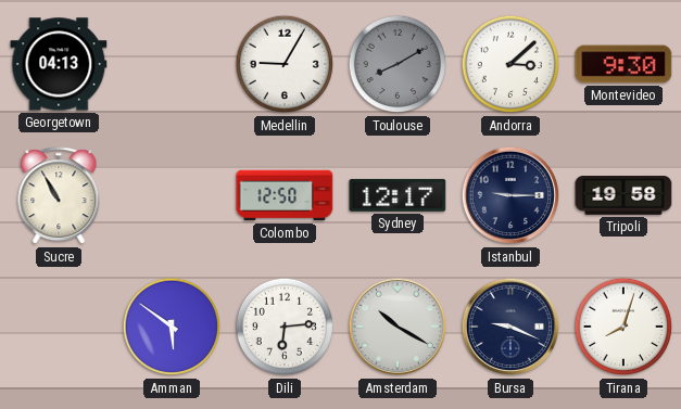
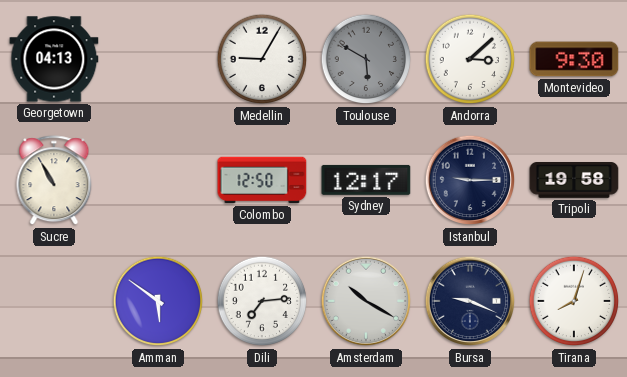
Toulouse: 8:10 -> 5:50
Dili: 6:14 -> 7:14
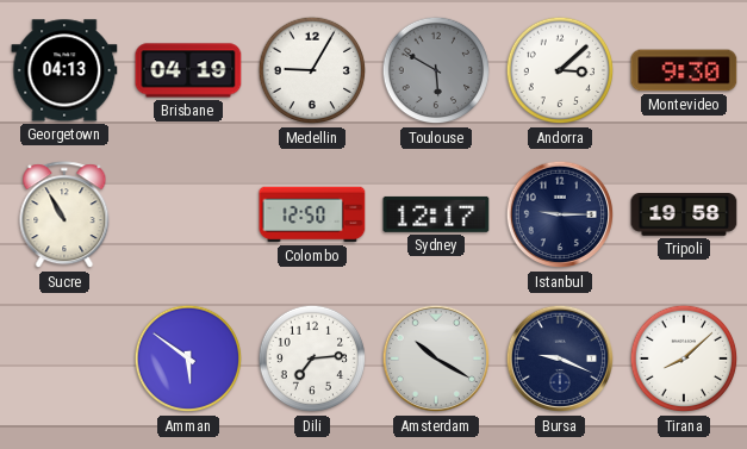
Brisbane: none -> 04:19
Tirana: 8:03 -> 8:08
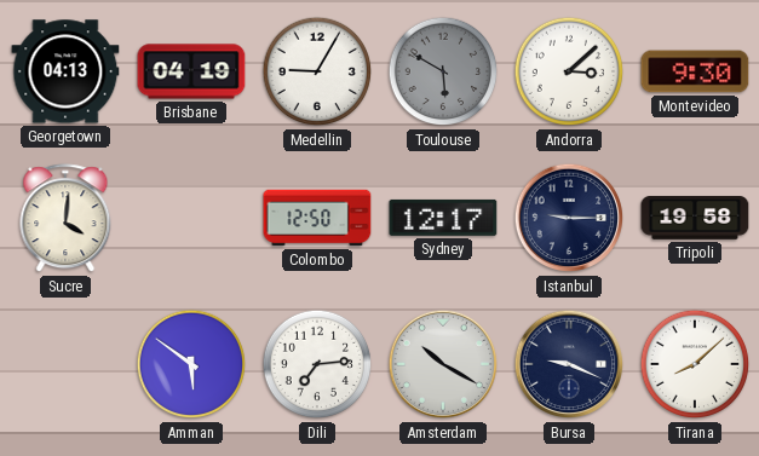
Sucre: 10:55 -> 4:01
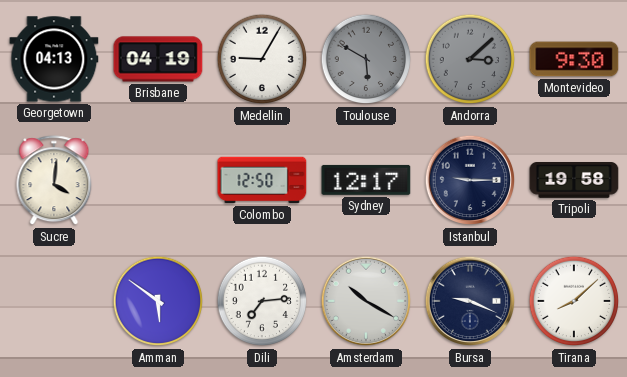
Andorra dial: white -> grey
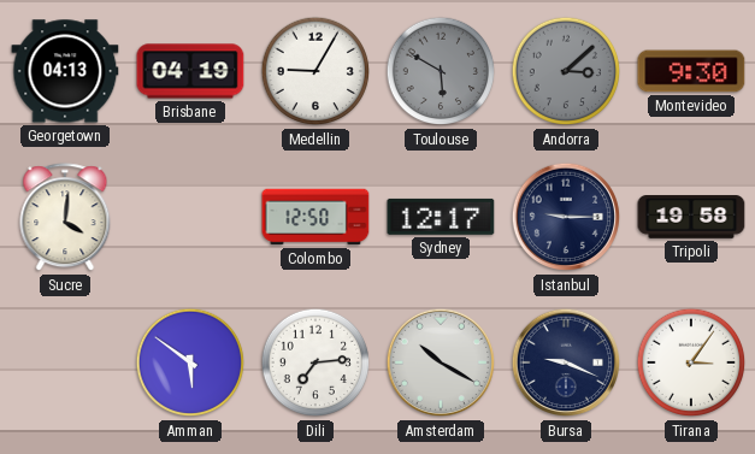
Tirana: 8:08 -> 3:06
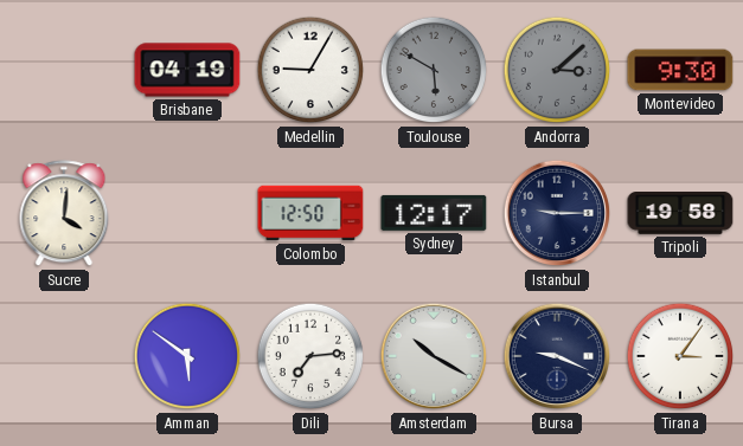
Georgetown: 04:13 -> none
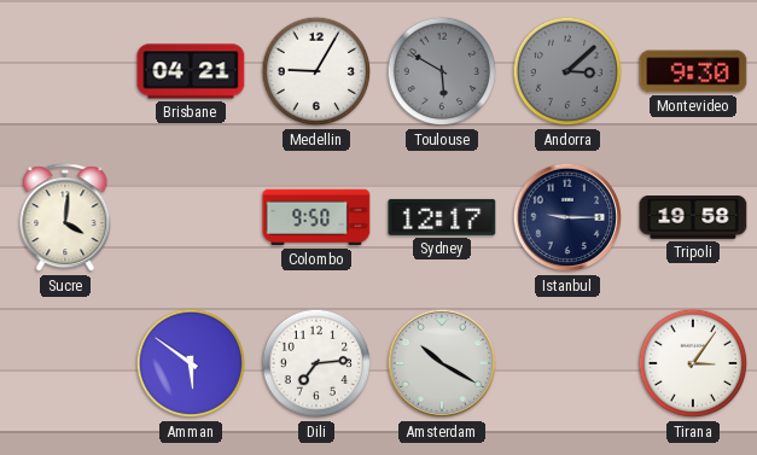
Brisbane: 04:19 -> 04:21
Colombo: 12:50 -> 9:50
Bursa: 9:19 -> none
